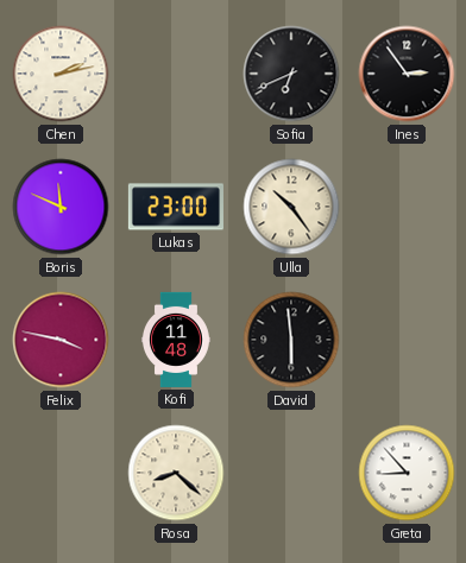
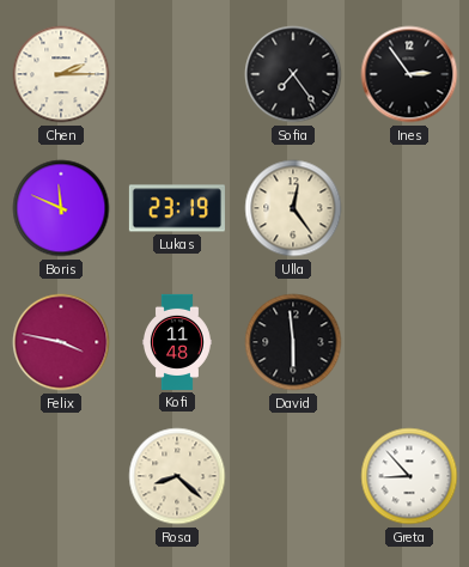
Chen: 2:13 -> 2:15
Sofia: 6:41 -> 7:24
Lukas: 23:00 -> 23:19
Ulla: 10:24 -> 12:24
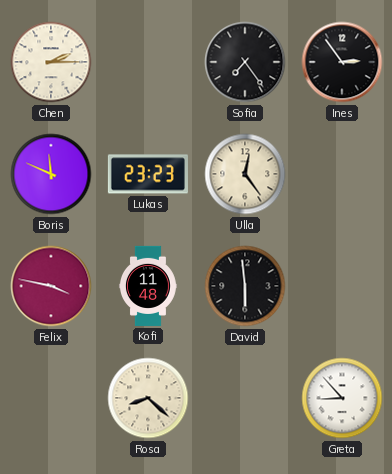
Lukas: 23:19 -> 23:23
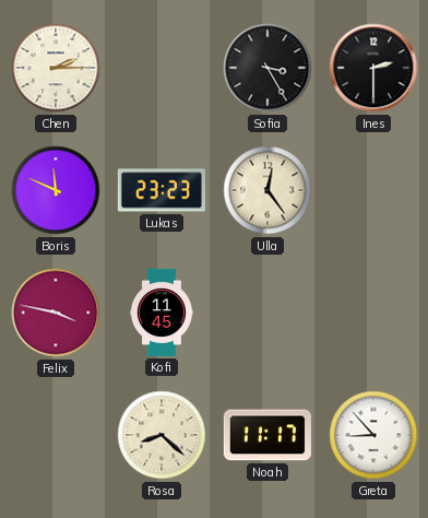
Sofia: 7:24 -> 3:25
Ines: 2:54 -> 2:30
Kofi: 11:48 -> 11:45
David: 5:59 -> none
Noah: none -> 11:17
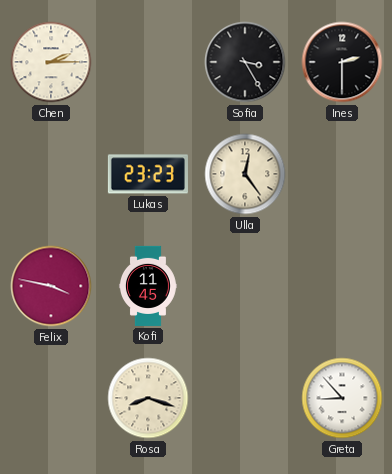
Boris: 11:49 -> none
Rosa: 8:22 -> 8:18
Noah: 11:17 -> none
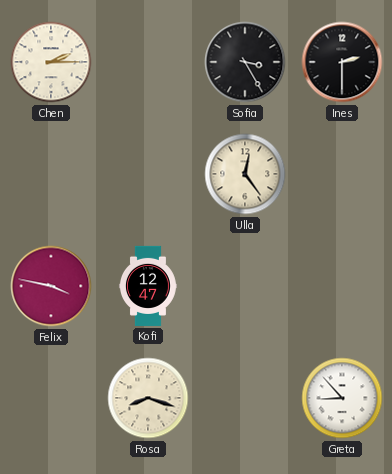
Lukas: 23:23 -> none
Kofi: 11:45 -> 12:47
